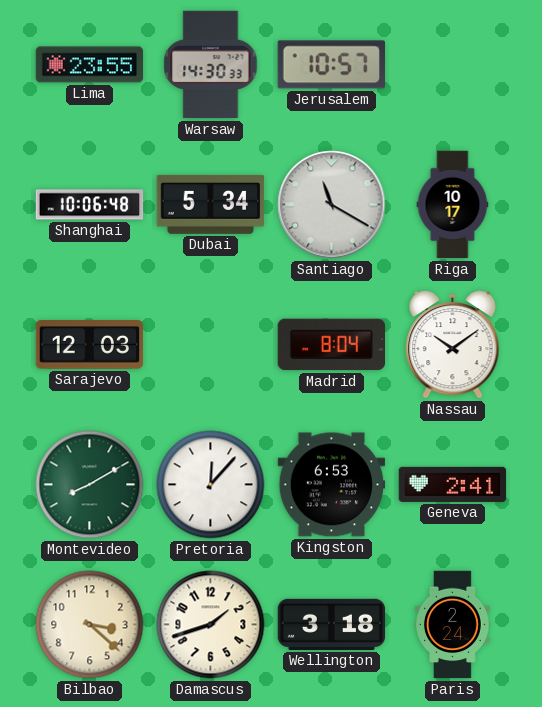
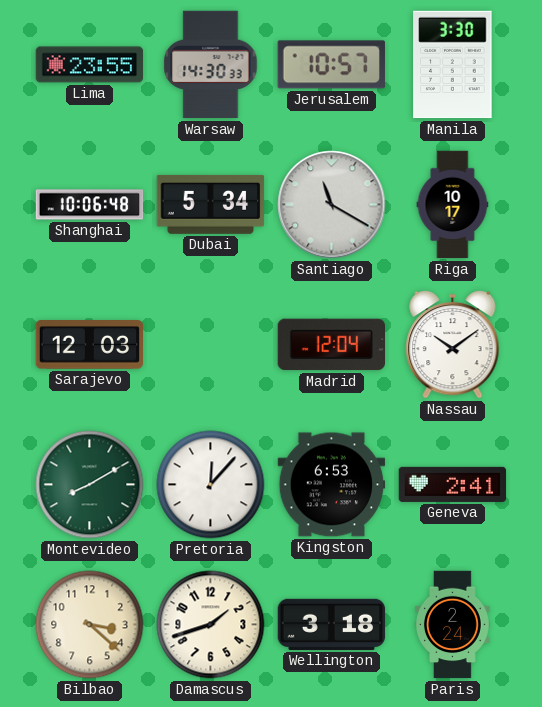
Manila: none -> 3:30
Madrid: 8:04 -> 12:04
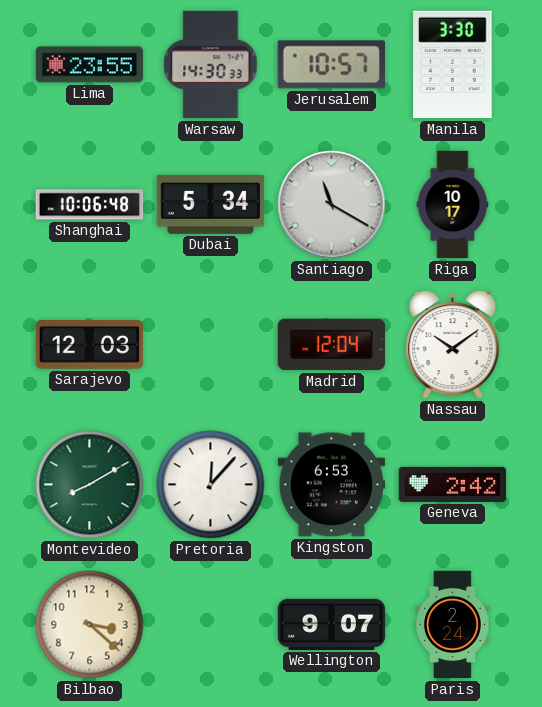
Geneva: 2:41 -> 2:42
Damascus: 1:42 -> none
Wellington: 3:18 -> 9:07
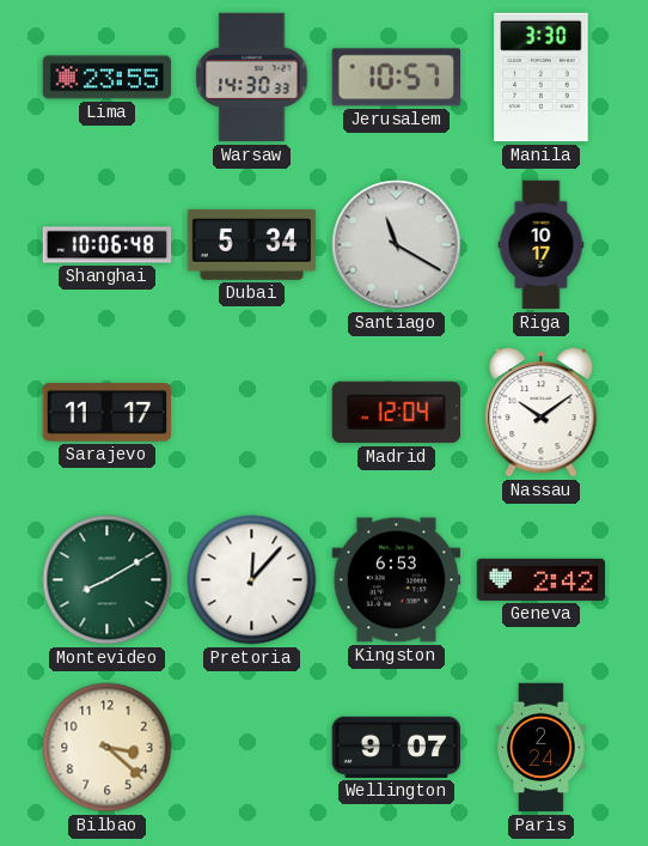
Sarajevo: 12:03 -> 11:17
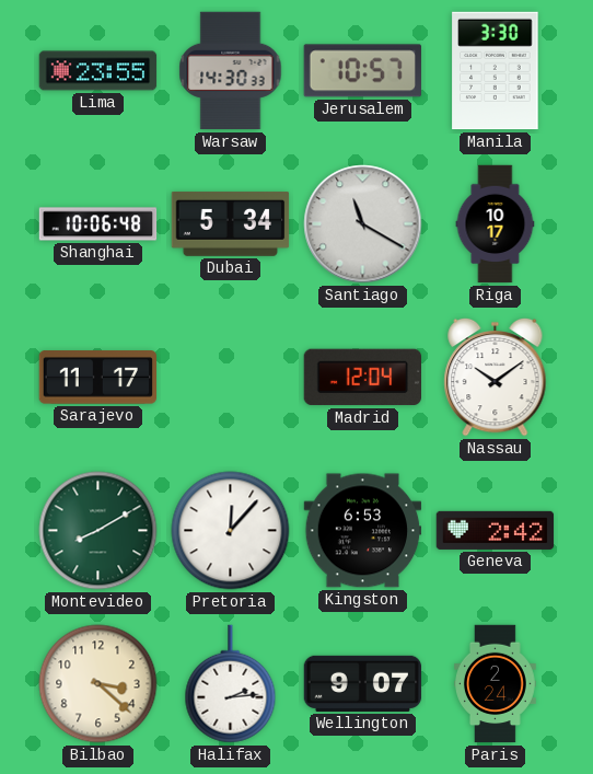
Halifax: none -> 2:14
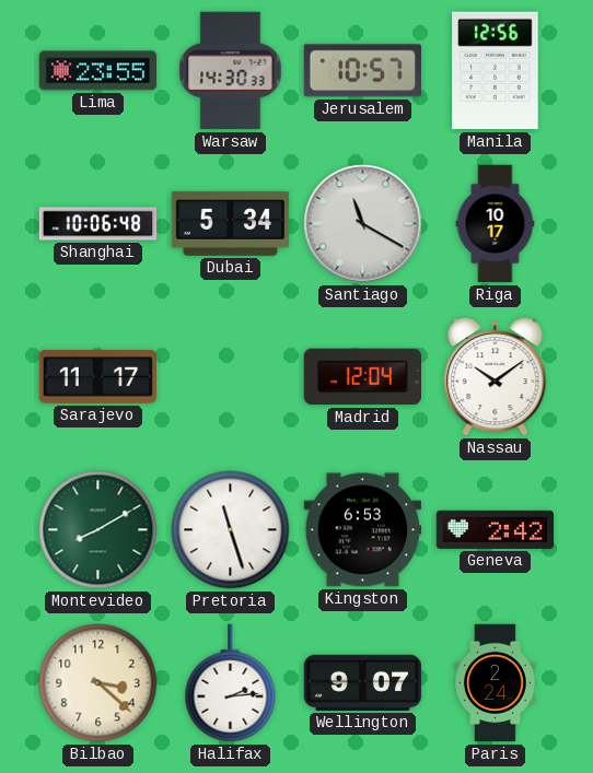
Manila: 3:30 -> 12:56
Pretoria: 12:07 -> 11:27
